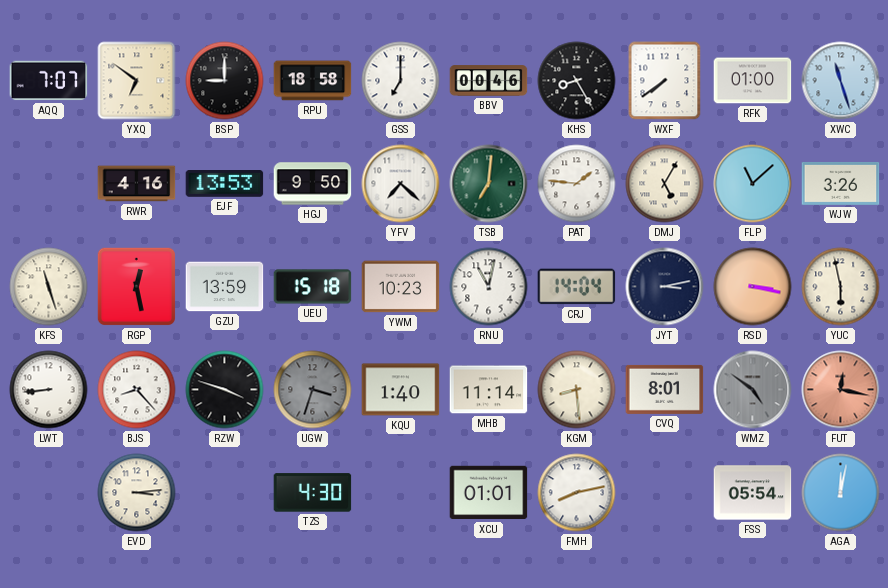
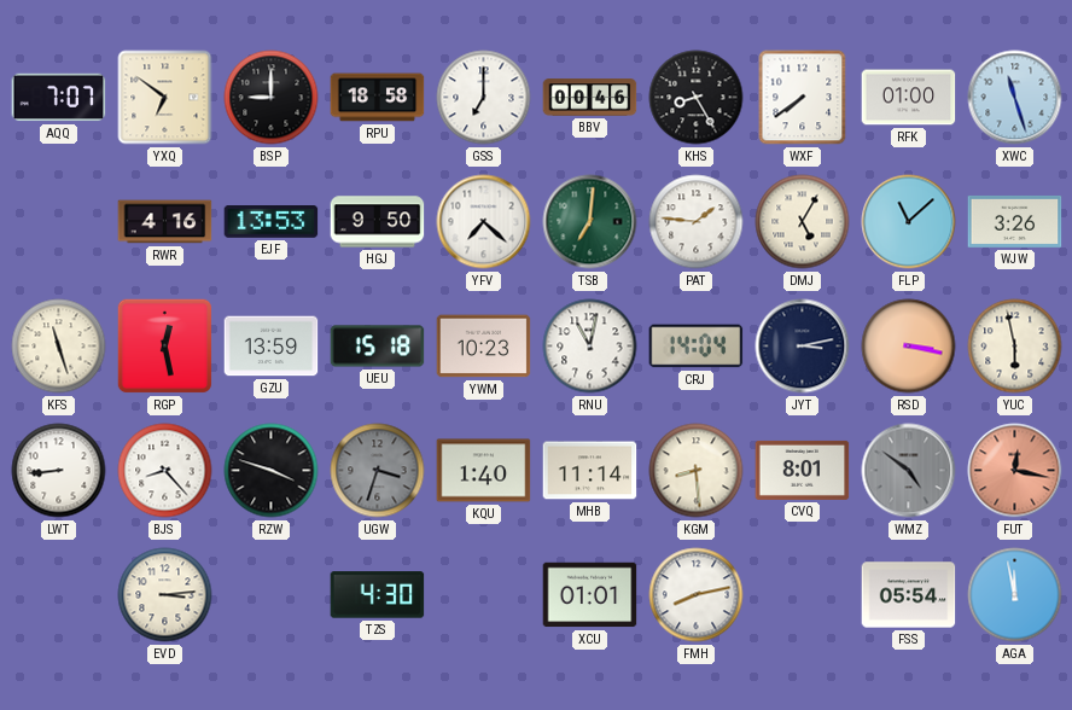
AGA: 12:02 -> 11:58
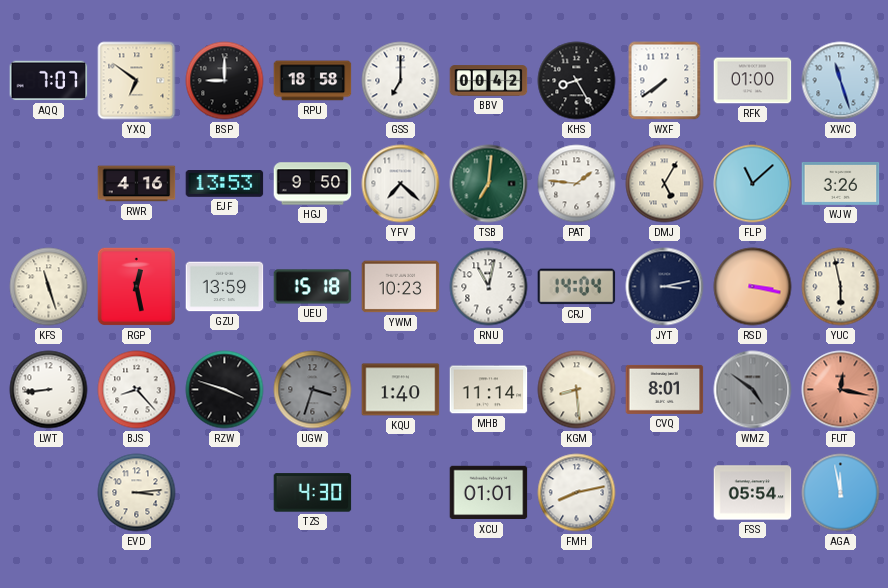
BBV: 00:46 -> 00:42
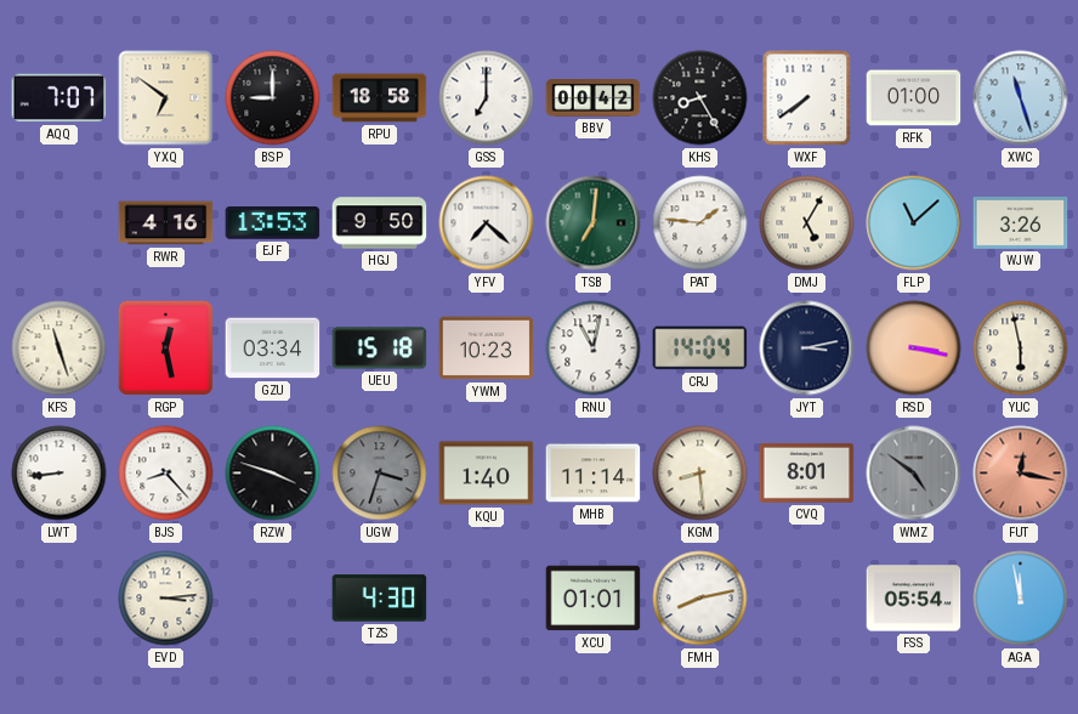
GZU: 13:59 -> 03:34
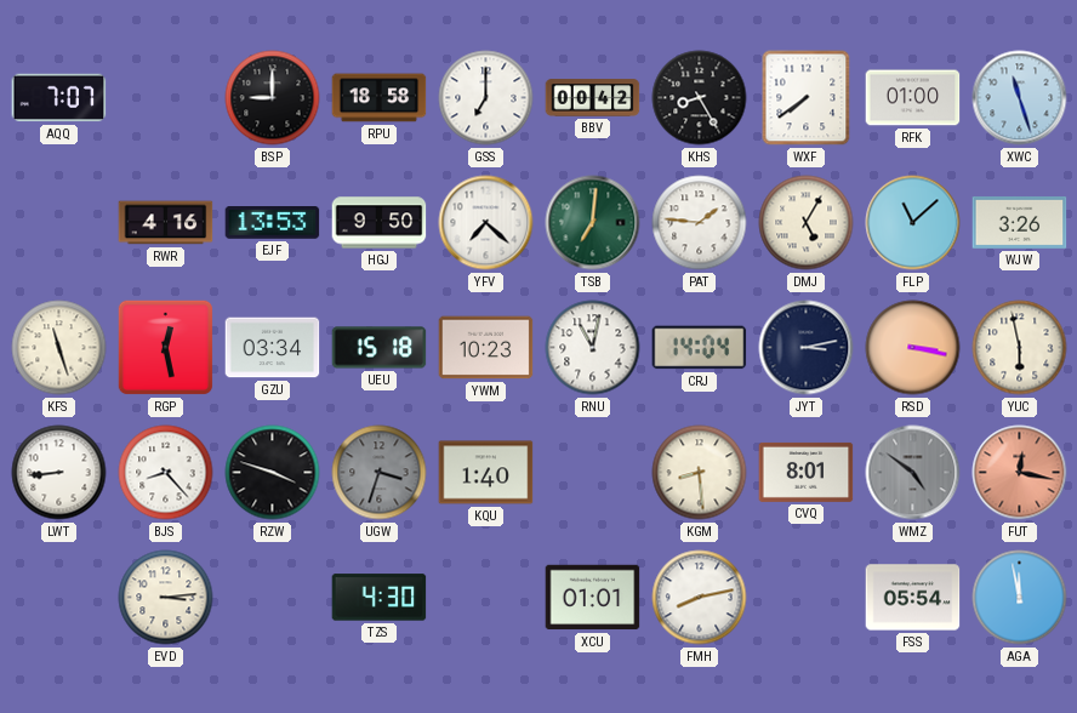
YXQ: 6:51 -> none
MHB: 11:14 -> none
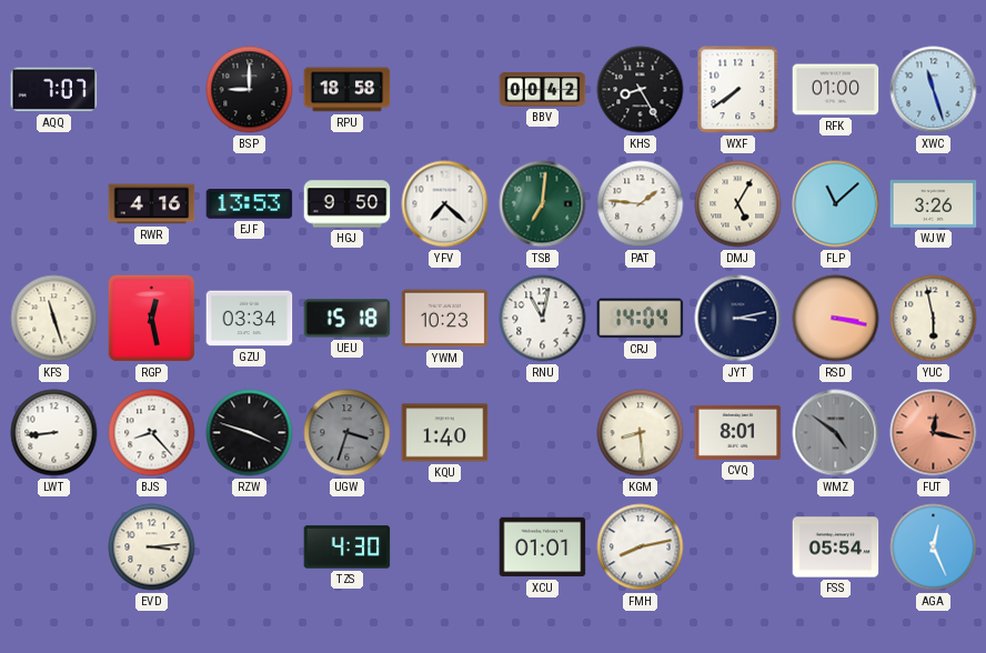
GSS: 7:00 -> none
AGA: 11:58 -> 12:26
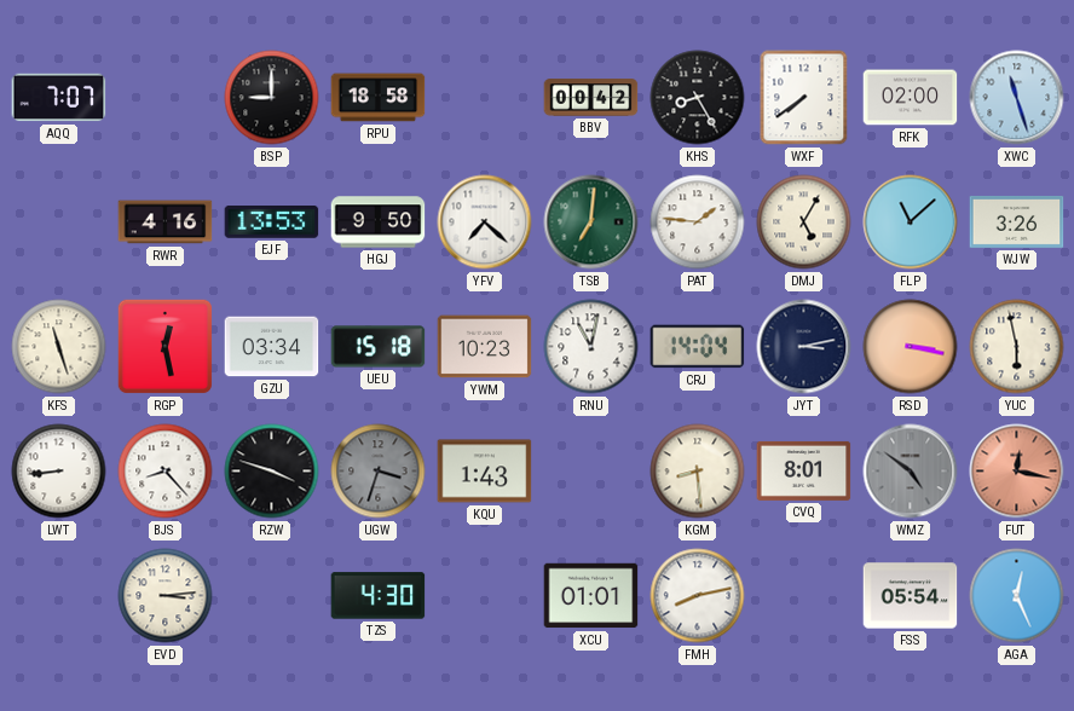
RFK: 01:00 -> 02:00
KQU: 1:40 -> 1:43
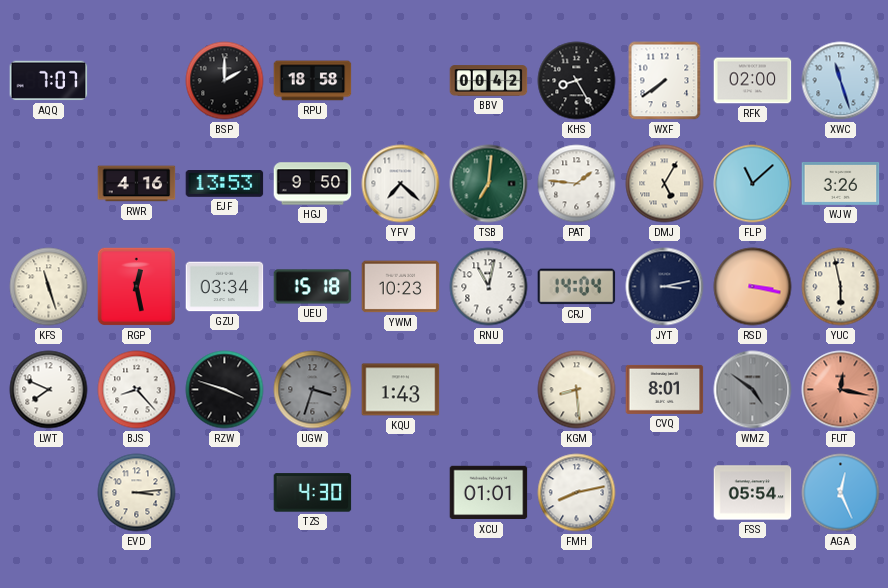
BSP: 9:00 -> 2:00
LWT: 8:44 -> 7:49
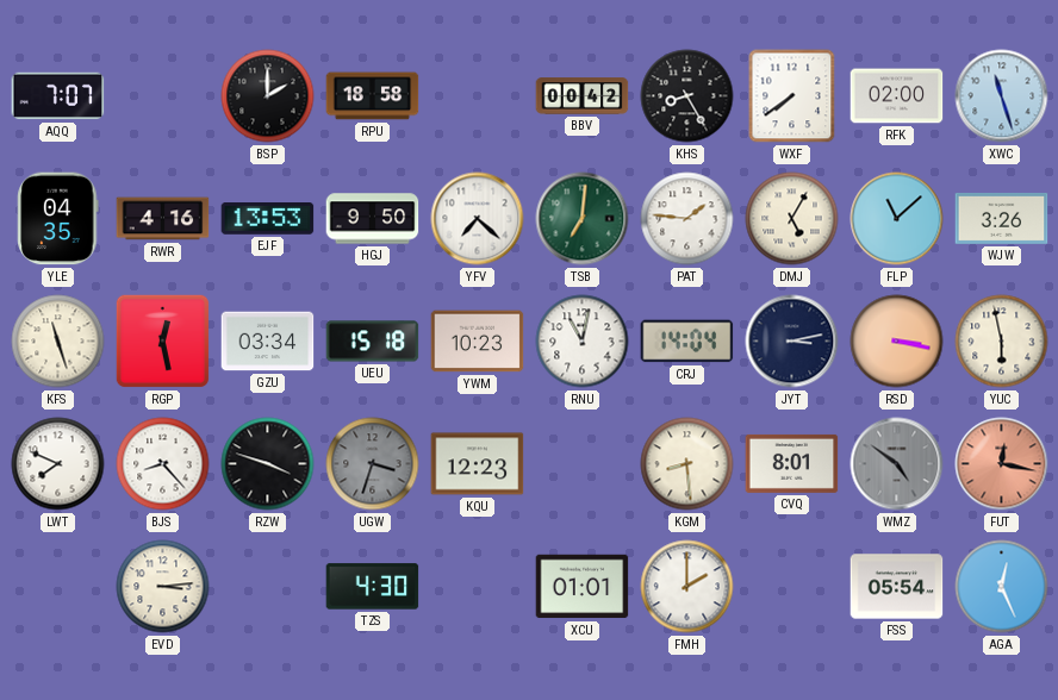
YLE: none -> 04:35
KQU: 1:43 -> 12:23
FMH: 8:13 -> 2:00
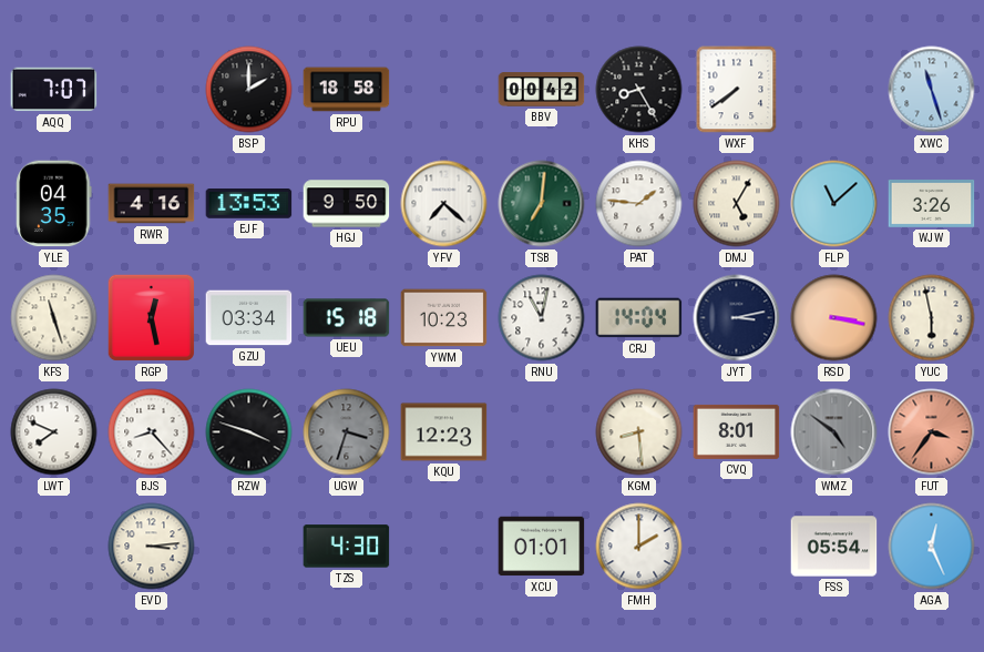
RFK: 02:00 -> none
FUT: 12:17 -> 3:36
